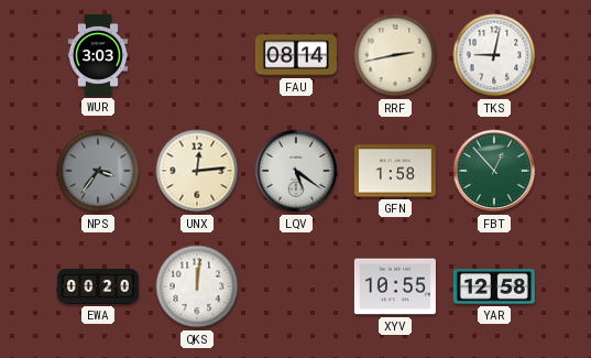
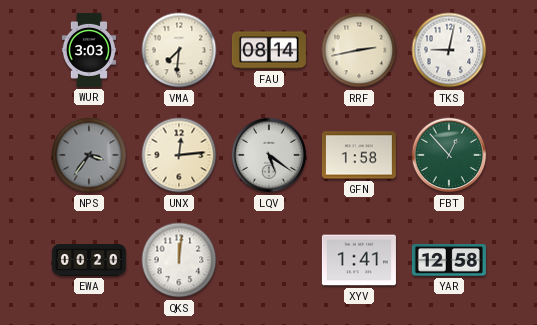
VMA: none -> 7:31
XYV: 10:55 -> 1:41
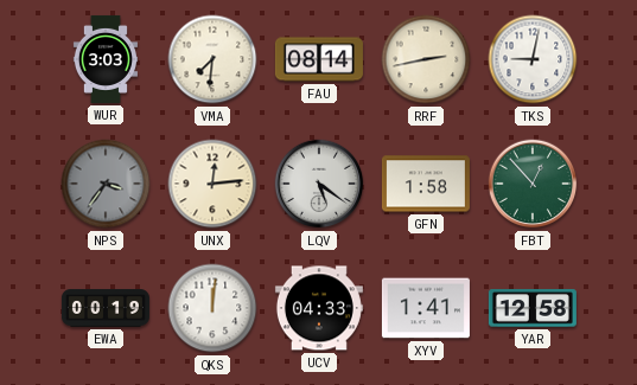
EWA: 00:20 -> 00:19
UCV: none -> 04:33
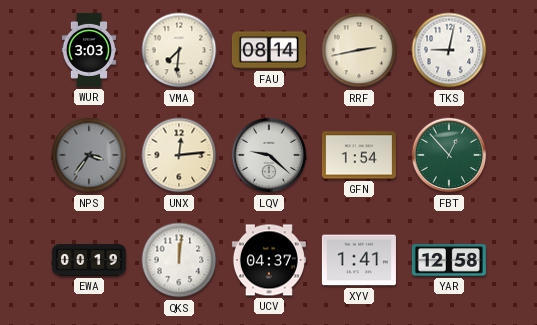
LQV: 5:21 -> 9:22
GFN: 1:58 -> 1:54
UCV: 04:33 -> 04:37
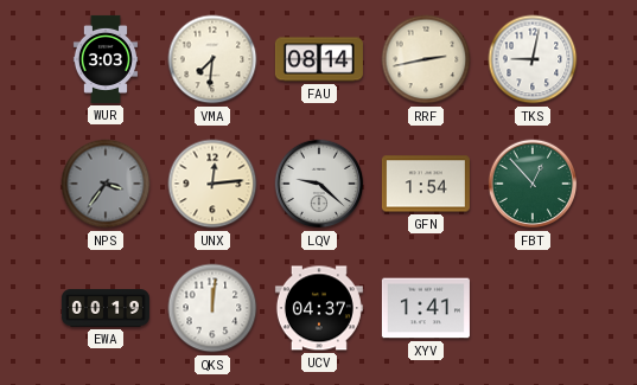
YAR: 12:58 -> none
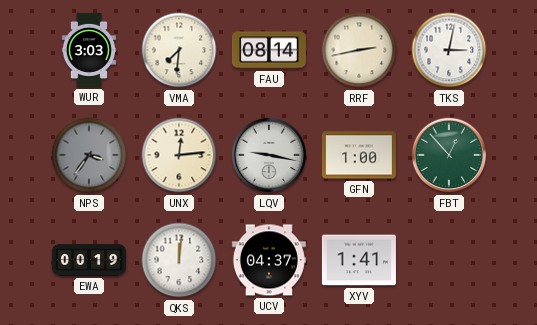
TKS: 9:02 -> 3:02
LQV: 9:22 -> 9:17
GFN: 1:54 -> 1:00
